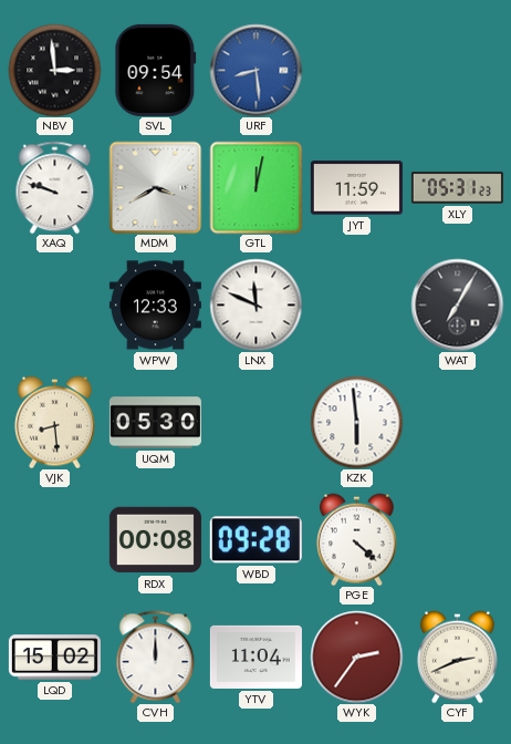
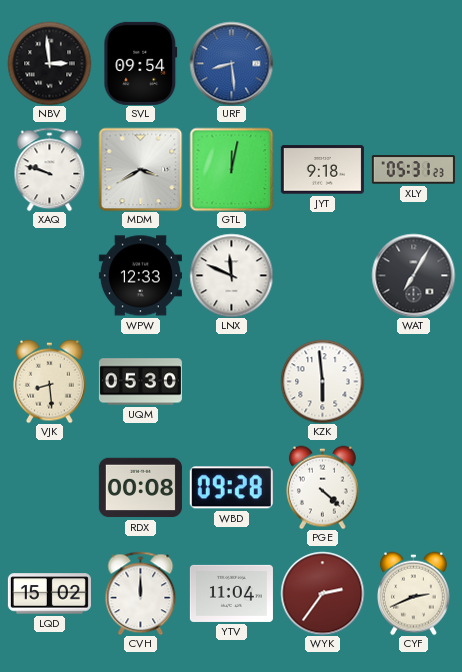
JYT: 11:59 -> 9:18
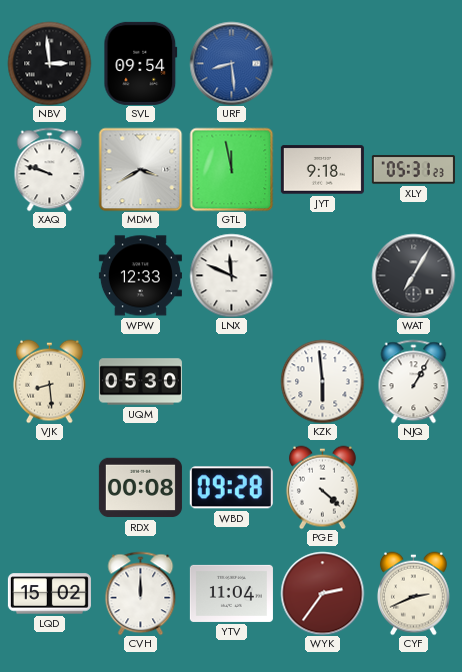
GTL: 12:02 -> 11:58
NJQ: none -> 1:05
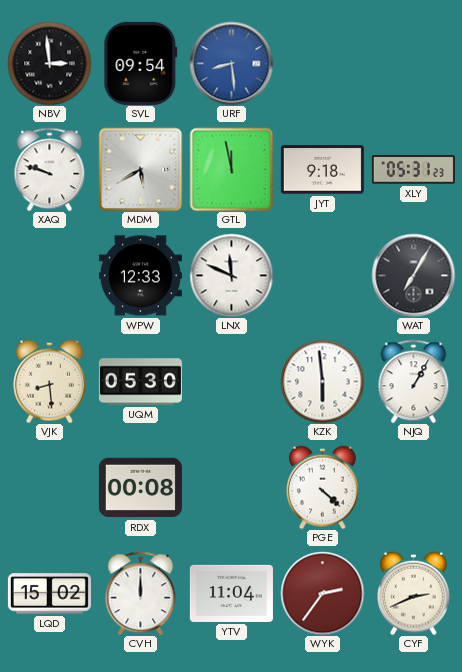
MDM: 3:40 -> 5:40
WBD: 09:28 -> none
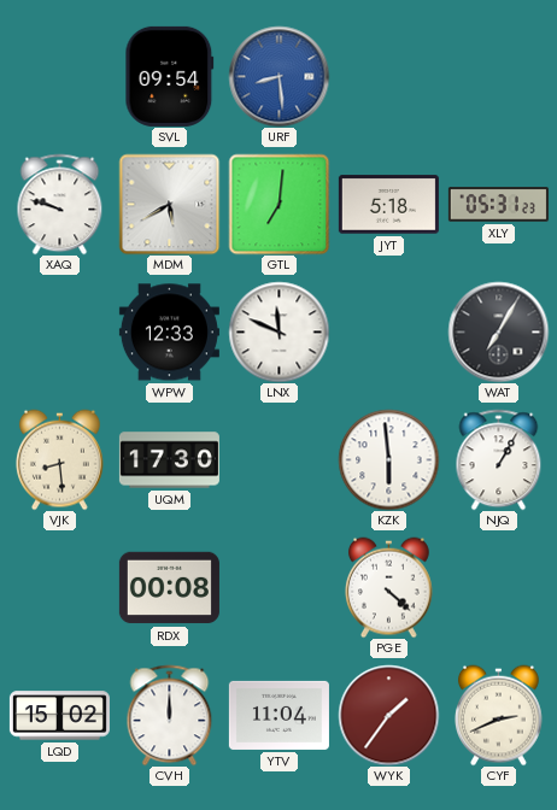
NBV: 2:59 -> none
GTL: 11:58 -> 7:01
JYT: 9:18 -> 5:18
UQM: 05:30 -> 17:30
WYK: 2:36 -> 1:36
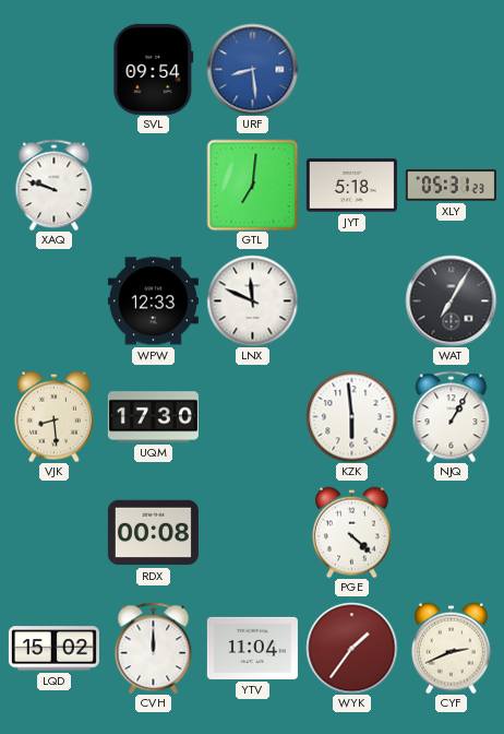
MDM: 5:40 -> none
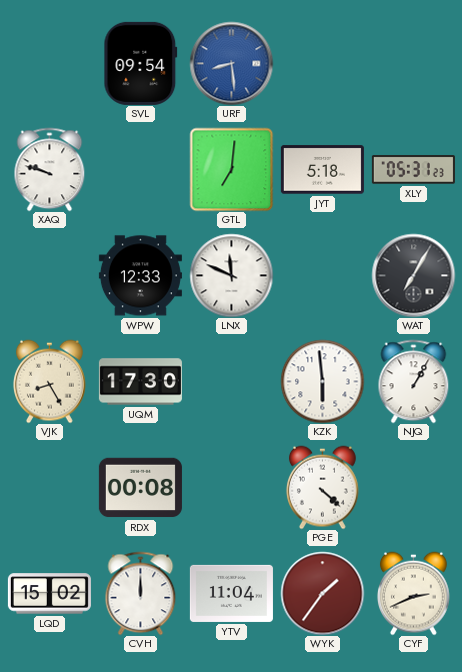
VJK: 8:29 -> 8:25
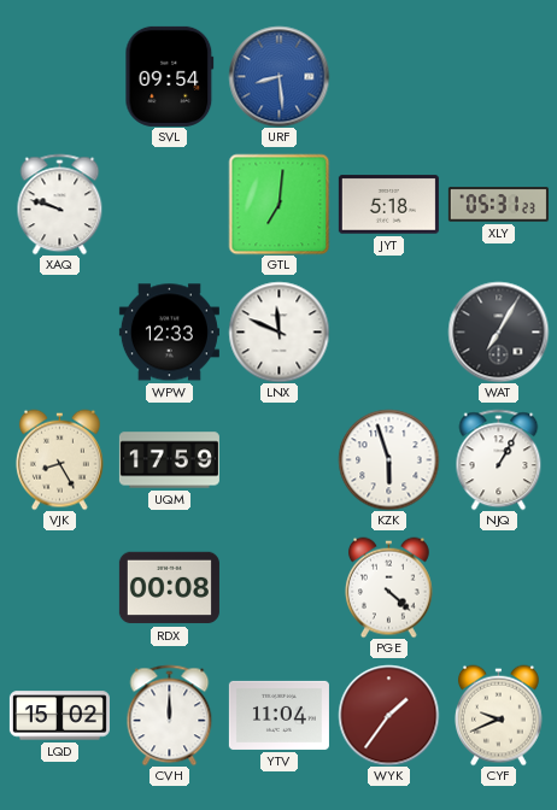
UQM: 17:30 -> 17:59
KZK: 5:59 -> 5:57
CYF: 2:41 -> 9:41
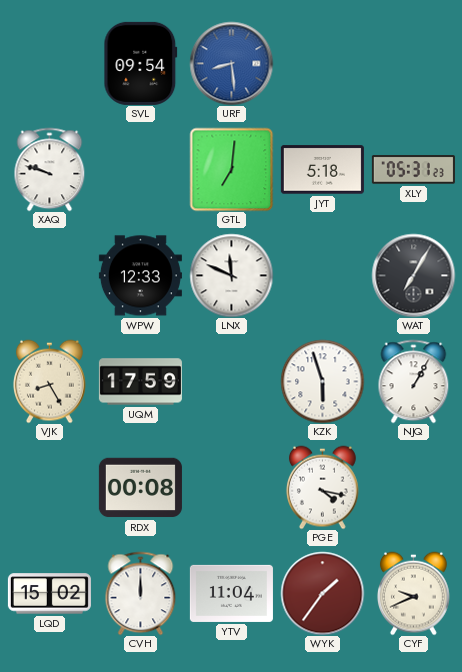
PGE: 4:22 -> 4:17
